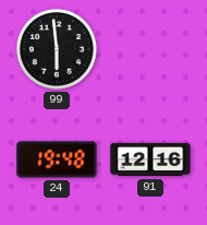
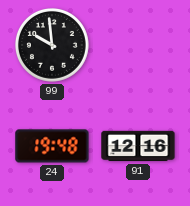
99: 5:59 -> 9:59
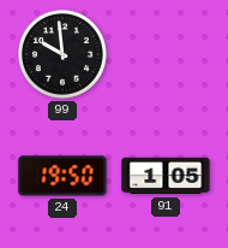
24: 19:48 -> 19:50
91: 12:16 -> 1:05
